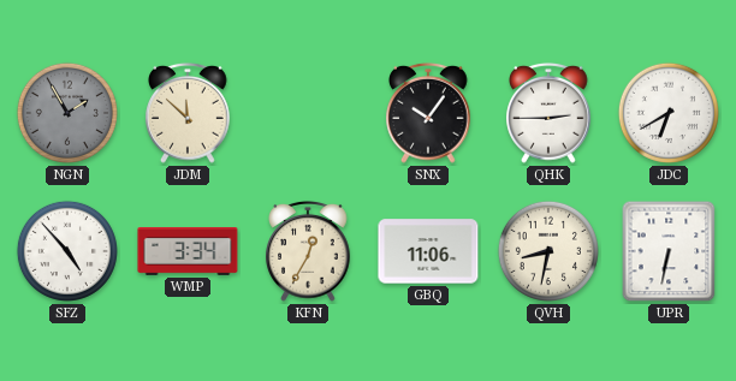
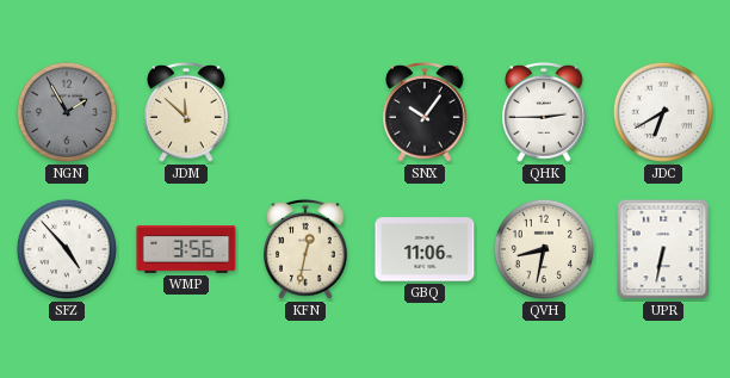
WMP: 3:34 -> 3:56
KFN: 12:35 -> 12:32
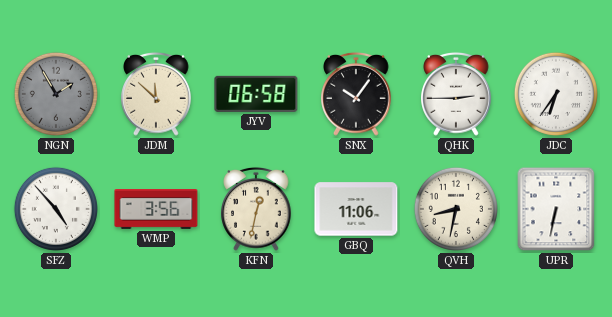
JYV: none -> 06:58
JDC: 6:40 -> 6:36
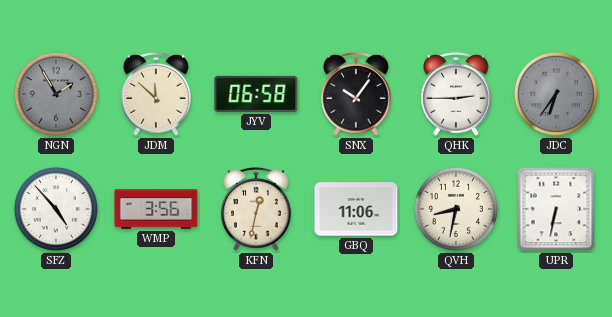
JDC dial: white -> grey
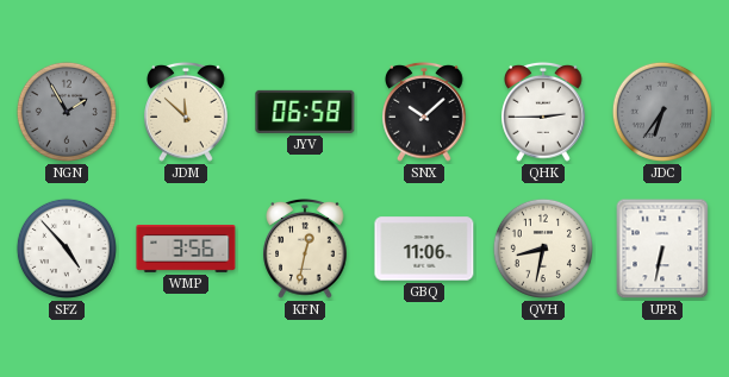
SNX: 10:06 -> 10:08
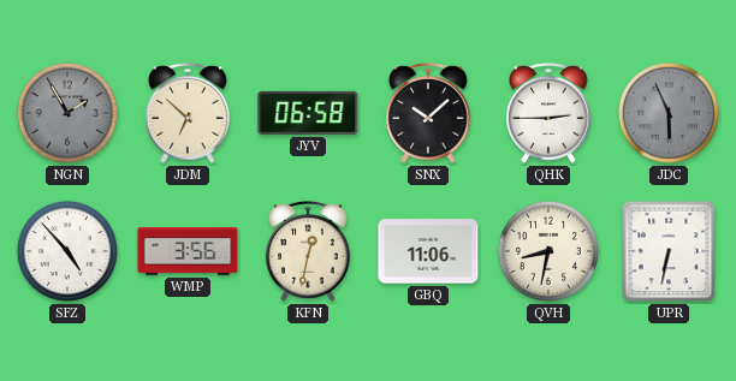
JDM: 11:52 -> 6:52
JDC: 6:36 -> 5:56
